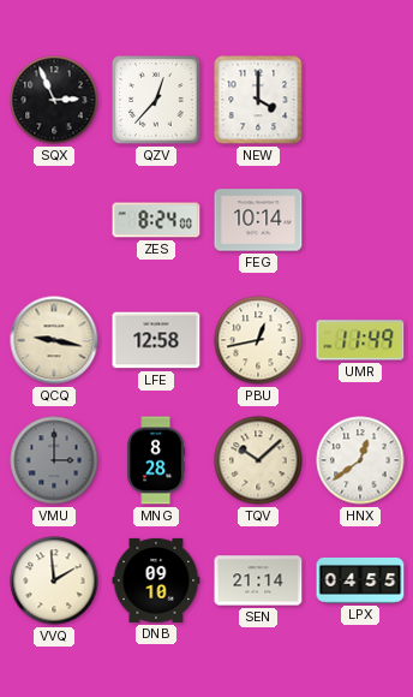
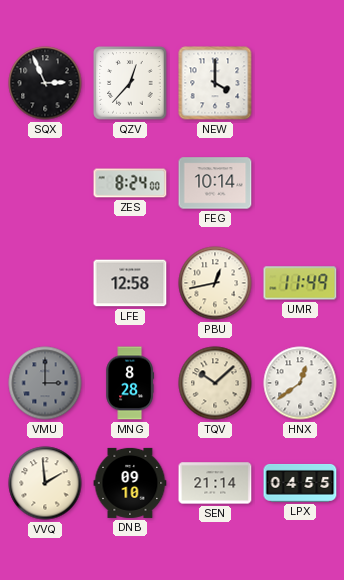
QCQ: 9:17 -> none
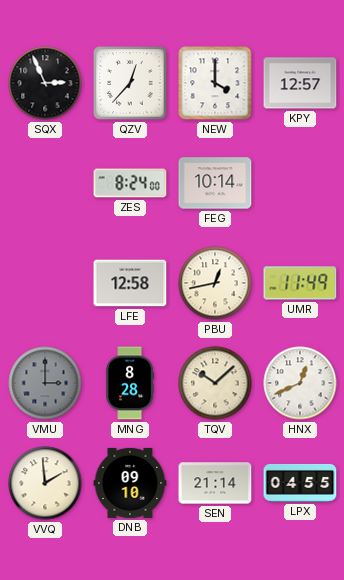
KPY: none -> 12:57
HNX: 12:39 -> 12:41
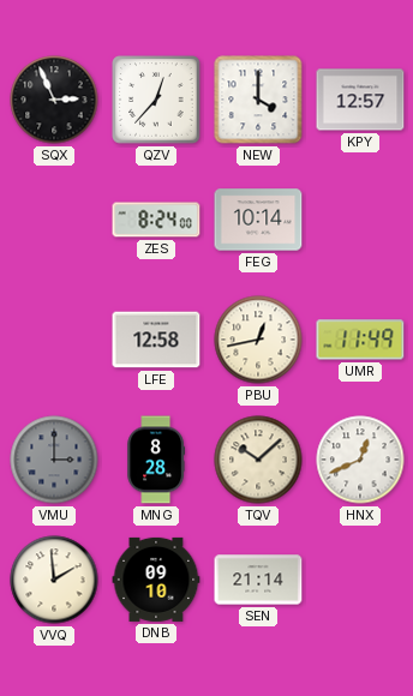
LPX: 04:55 -> none
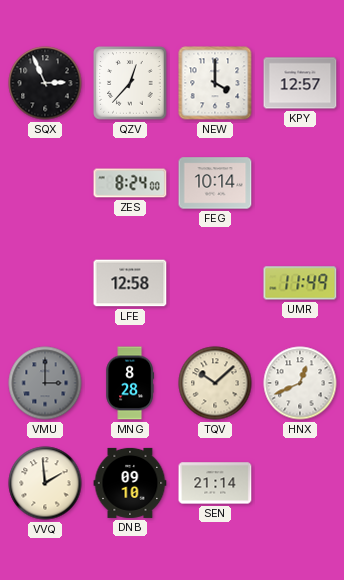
PBU: 12:43 -> none
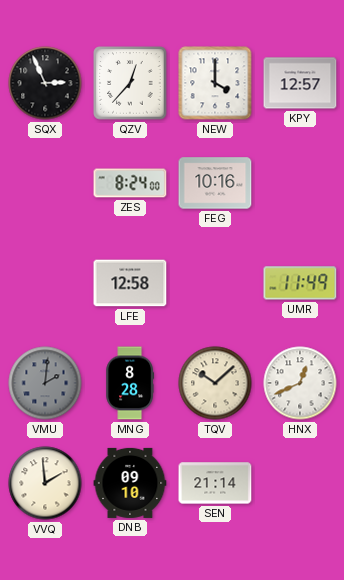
FEG: 10:14 -> 10:16
VMU: 3:00 -> 2:01
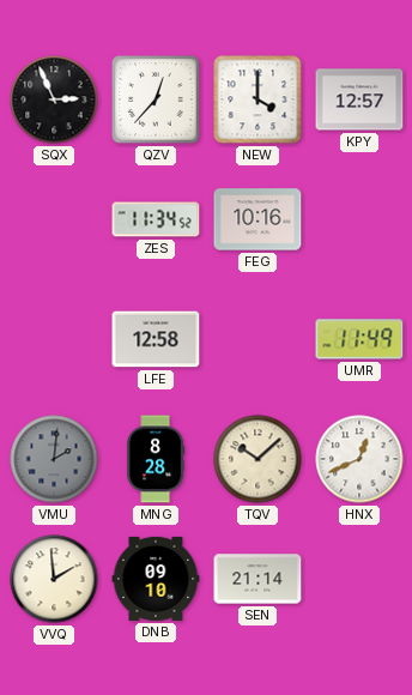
ZES: 8:24 -> 11:34
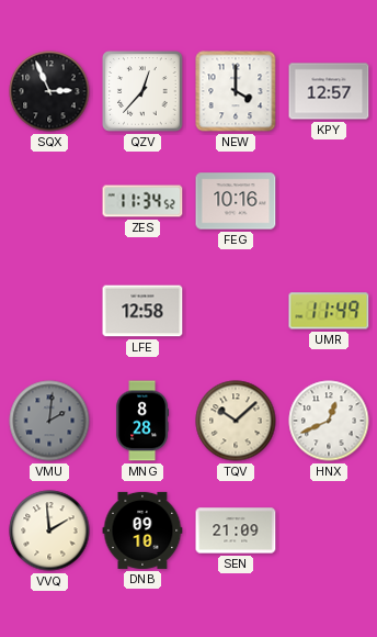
SEN: 21:14 -> 21:09
